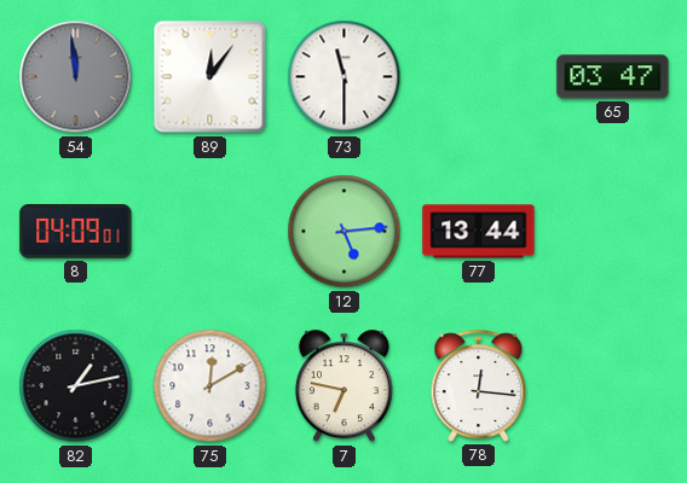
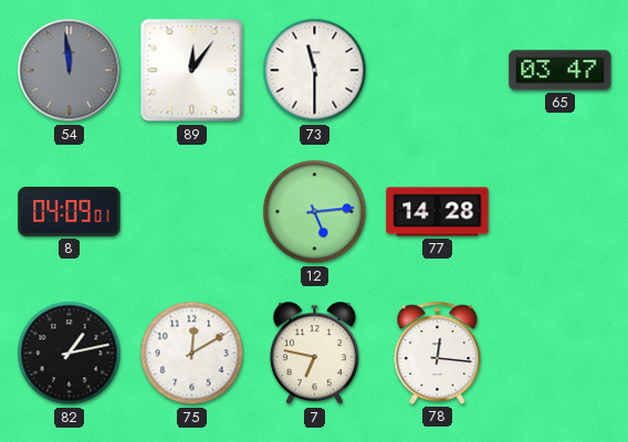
77: 13:44 -> 14:28
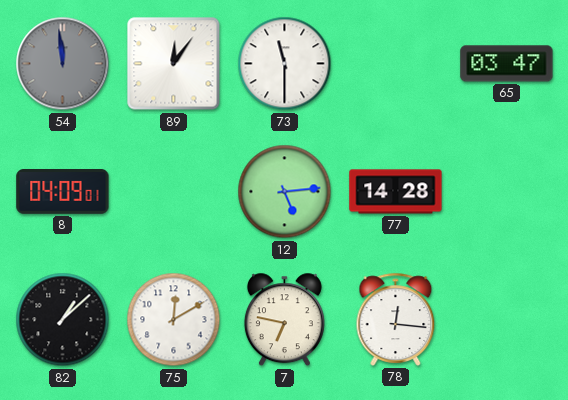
82: 1:13 -> 1:08
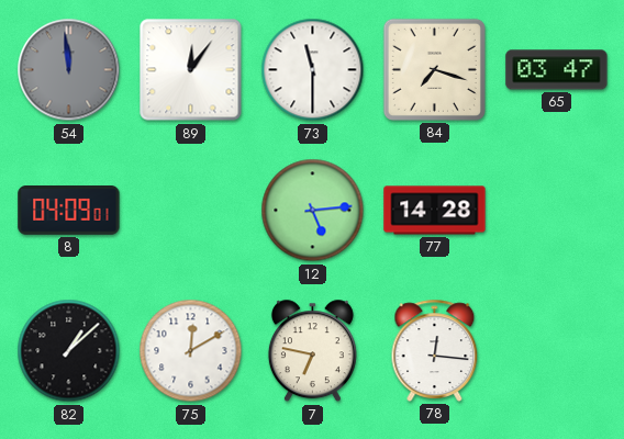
84: none -> 7:18
